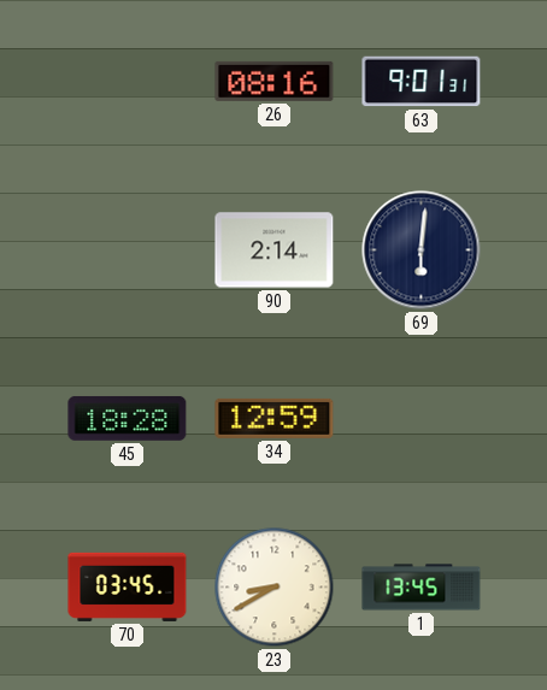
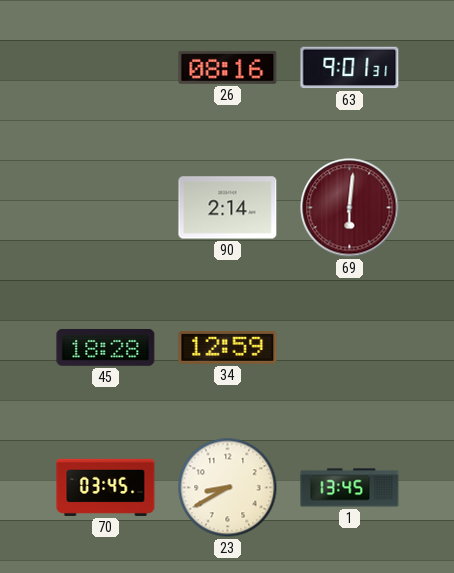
69 dial: navy -> burgundy
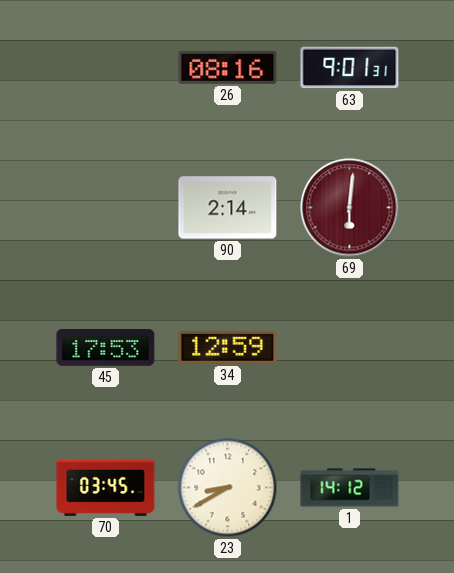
45: 18:28 -> 17:53
1: 13:45 -> 14:12
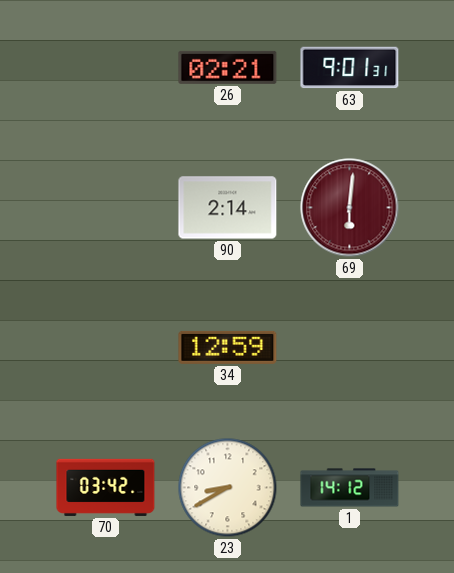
26: 08:16 -> 02:21
45: 17:53 -> none
70: 03:45 -> 03:42
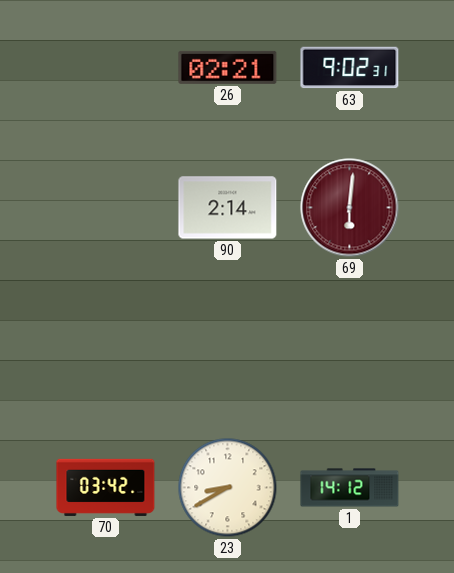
63: 9:01 -> 9:02
34: 12:59 -> none
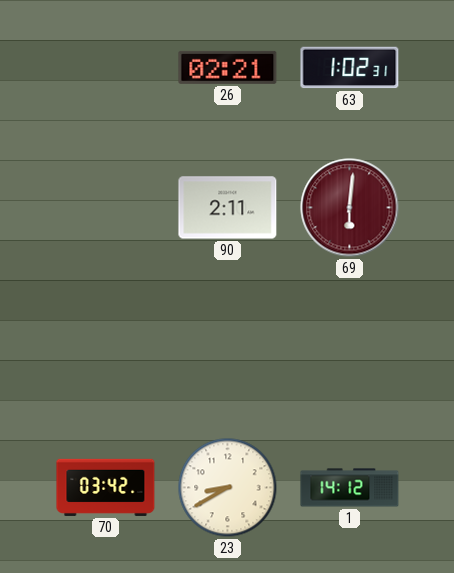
63: 9:02 -> 1:02
90: 2:14 -> 2:11
